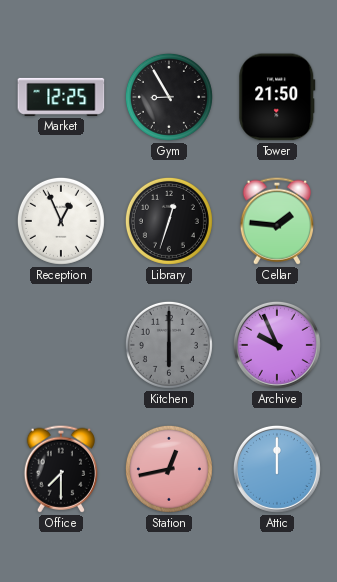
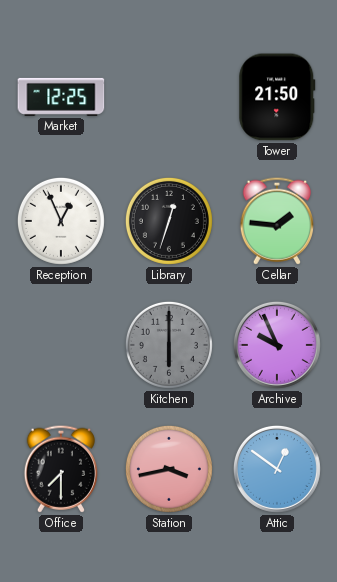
Gym: 8:55 -> none
Station: 12:43 -> 3:43
Attic: 12:00 -> 12:51
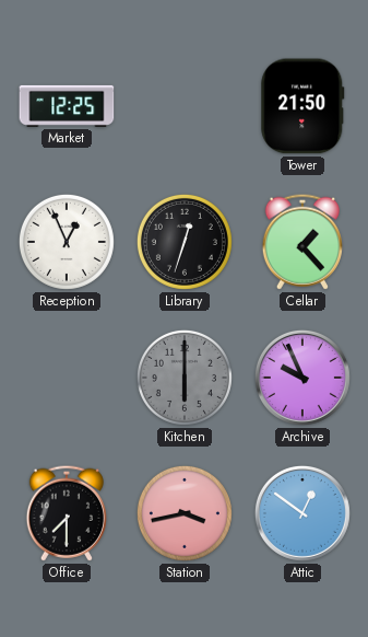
Cellar: 1:46 -> 1:23
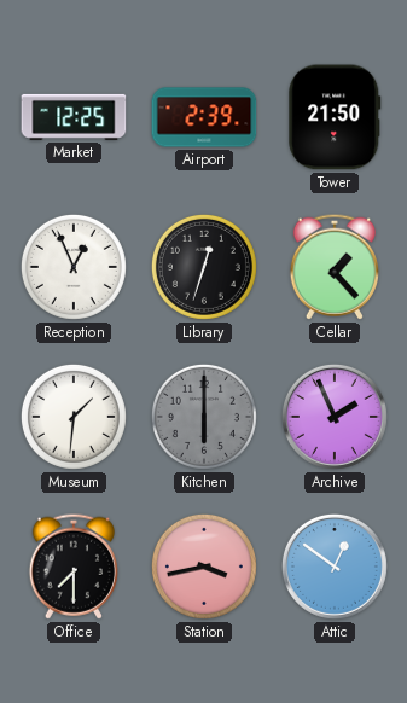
Airport: none -> 2:39
Museum: none -> 1:31
Archive: 9:56 -> 1:56
